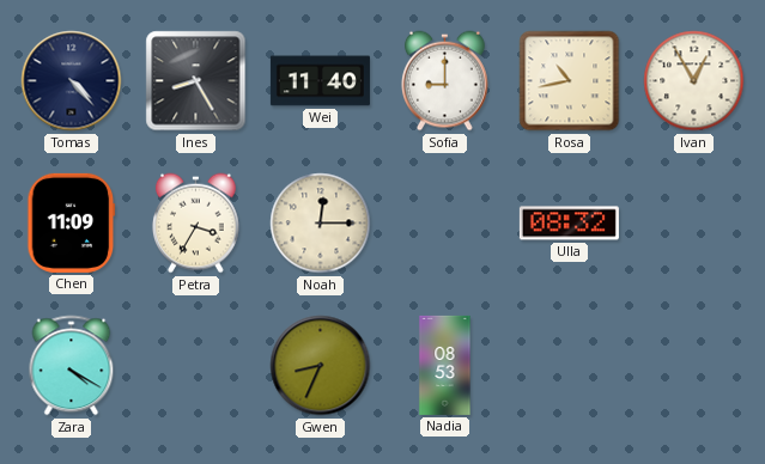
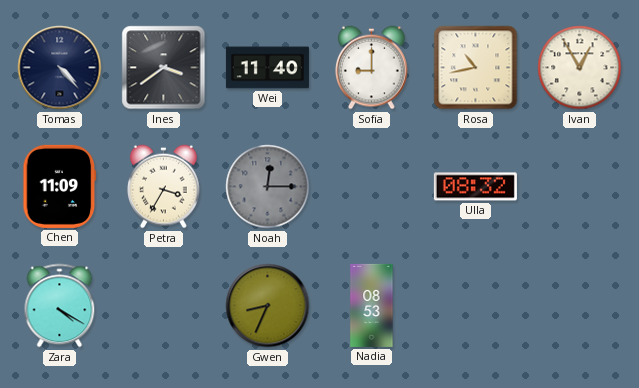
Ines: 8:25 -> 3:39
Noah dial: cream -> grey
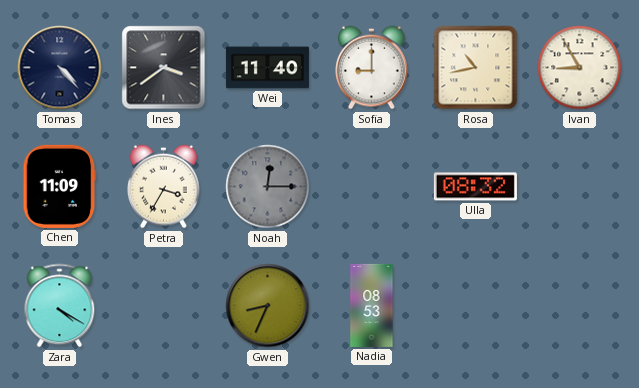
Ivan: 12:55 -> 8:55
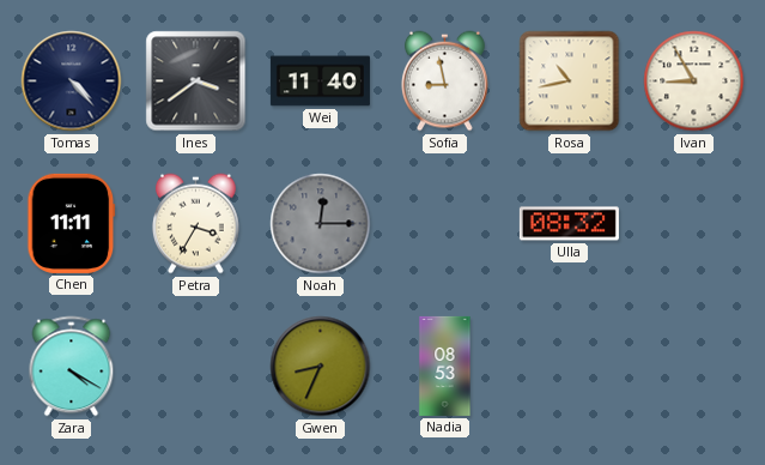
Sofia: 9:00 -> 8:58
Chen: 11:09 -> 11:11
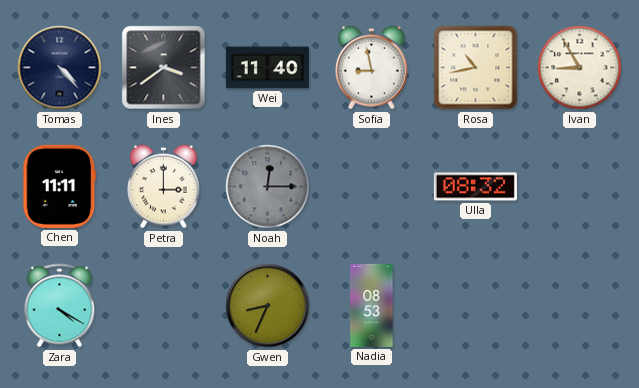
Petra: 3:35 -> 3:00
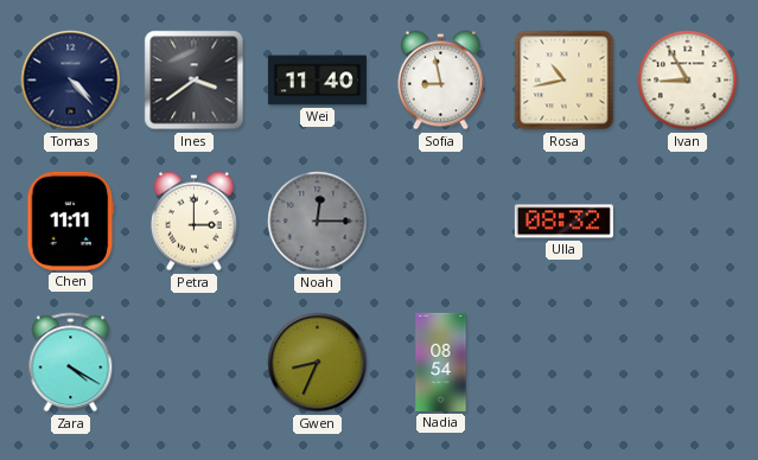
Nadia: 08:53 -> 08:54
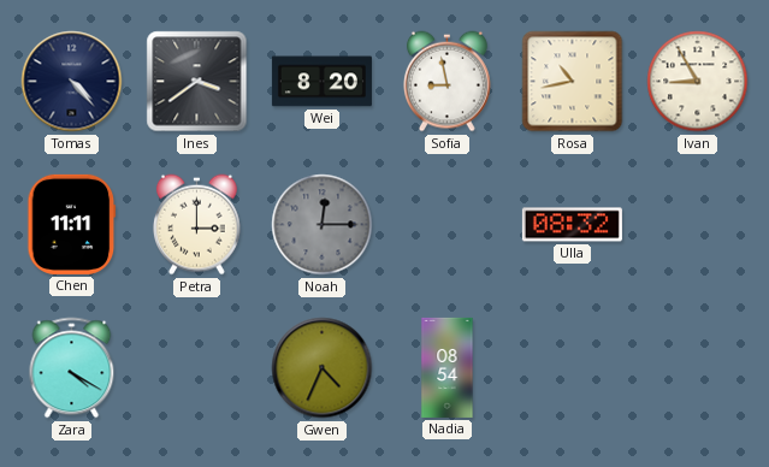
Wei: 11:40 -> 8:20
Gwen: 8:34 -> 4:34
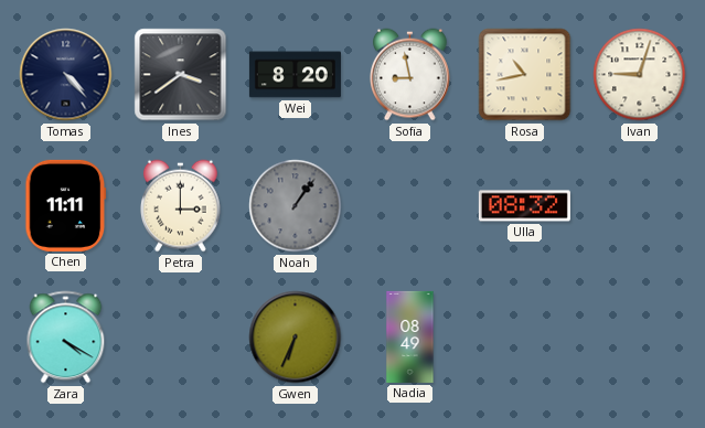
Ivan: 8:55 -> 9:03
Noah: 12:15 -> 1:06
Gwen: 4:34 -> 6:34
Nadia: 08:54 -> 08:49
